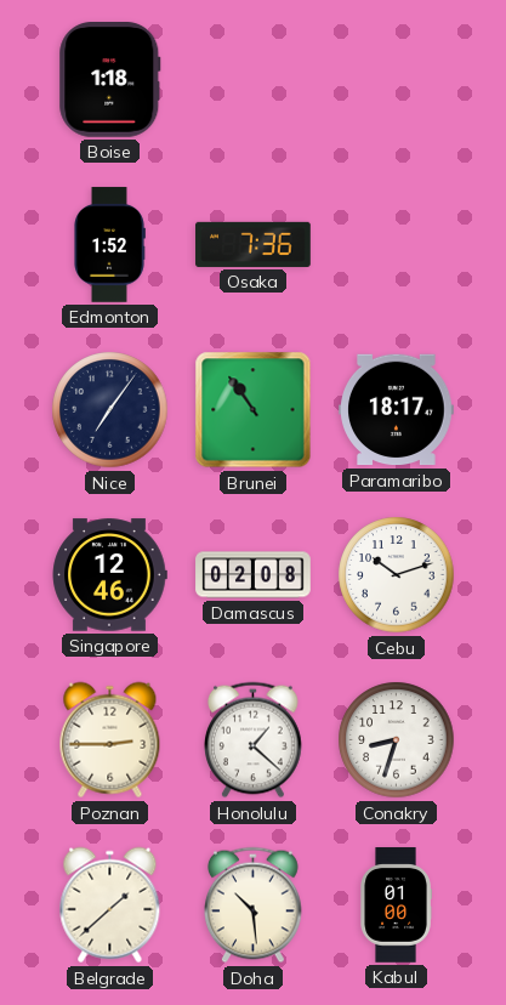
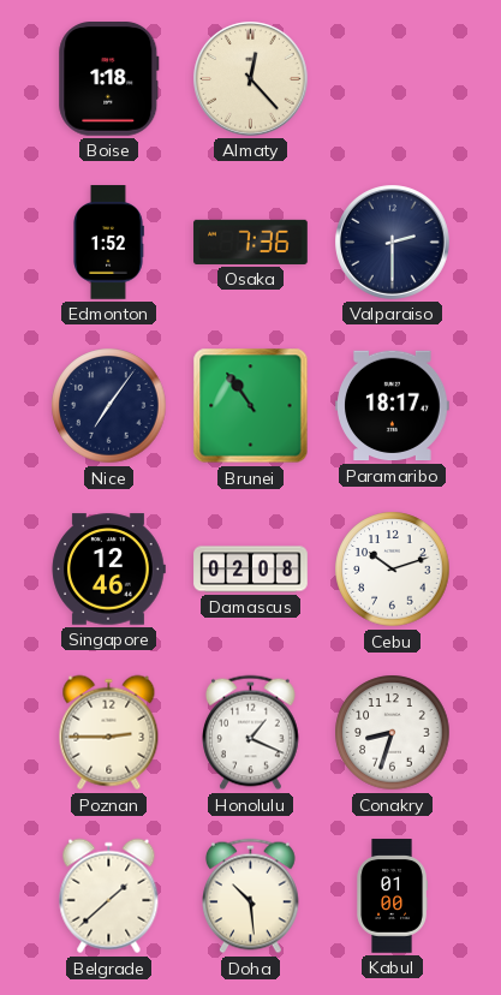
Almaty: none -> 12:23
Valparaiso: none -> 2:30
Honolulu: 1:22 -> 1:19
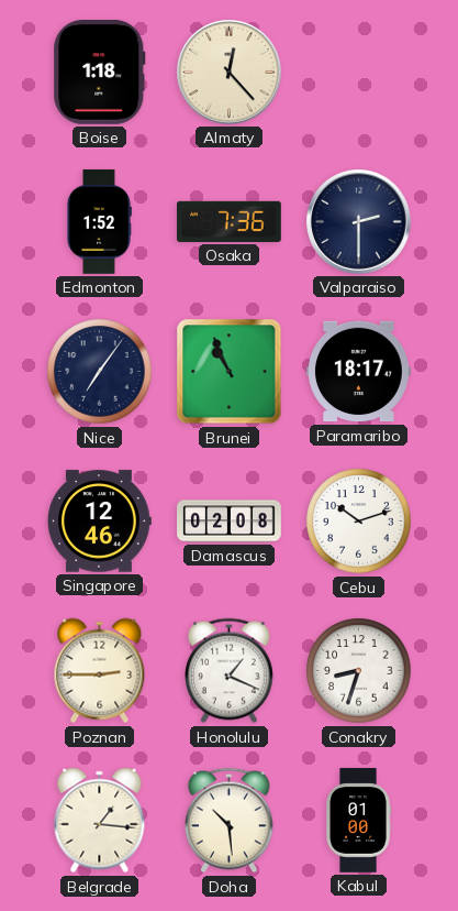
Brunei: 10:54 -> 10:56
Belgrade: 1:38 -> 1:16
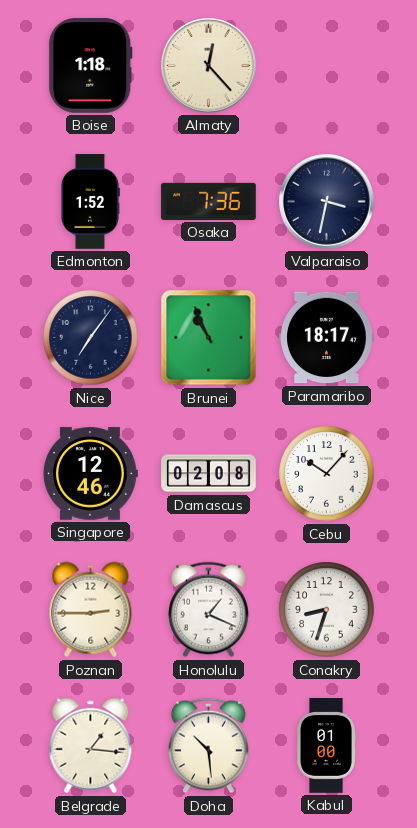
Valparaiso: 2:30 -> 3:32
Cebu: 10:12 -> 10:07
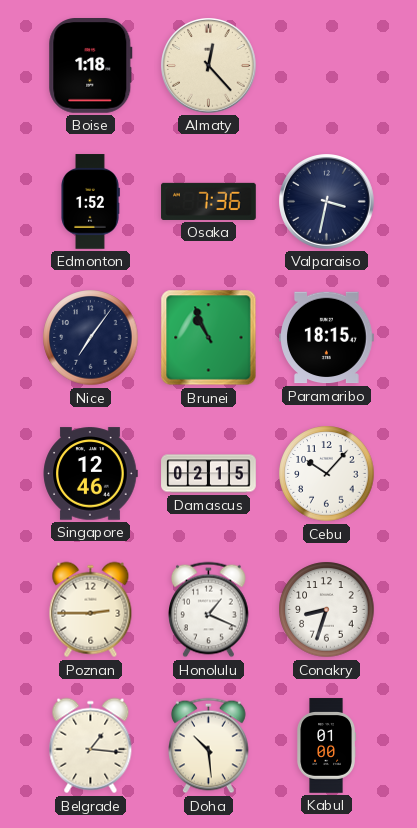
Paramaribo: 18:17 -> 18:15
Damascus: 02:08 -> 02:15
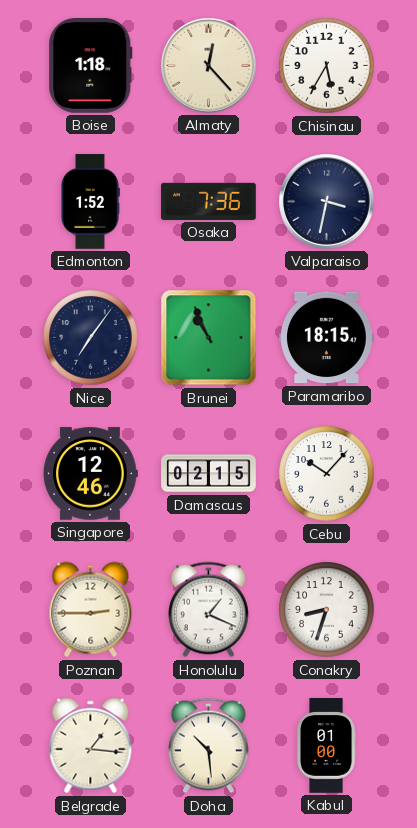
Chisinau: none -> 5:35
